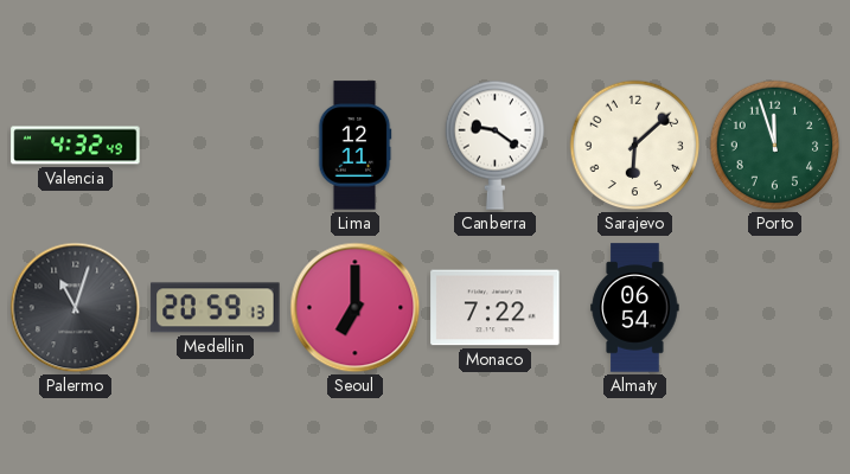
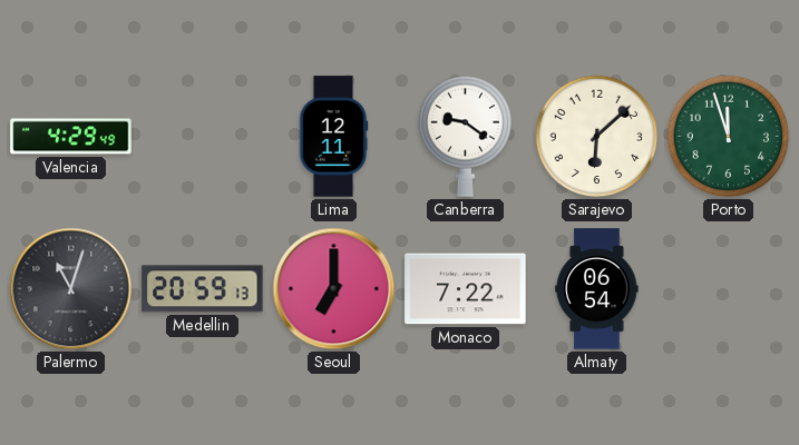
Valencia: 4:32 -> 4:29
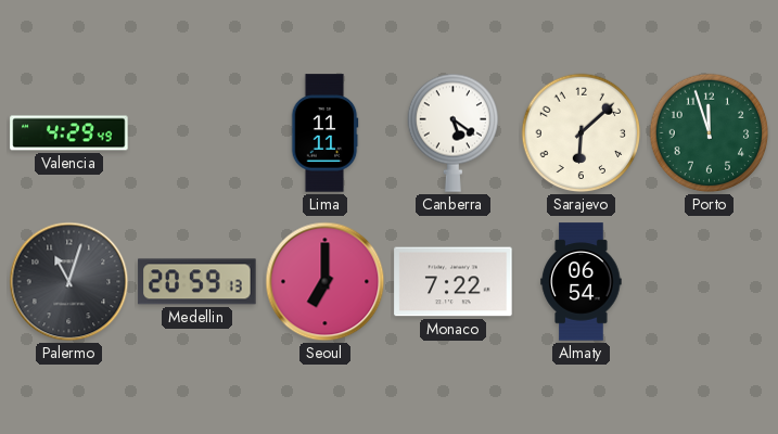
Lima: 12:11 -> 11:11
Canberra: 9:21 -> 5:21
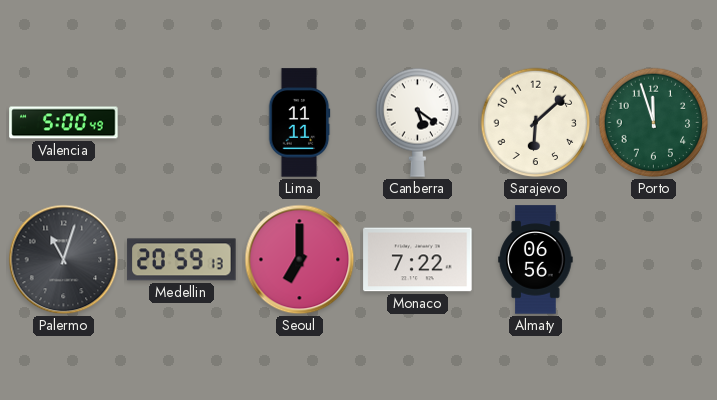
Valencia: 4:29 -> 5:00
Almaty: 06:54 -> 06:56
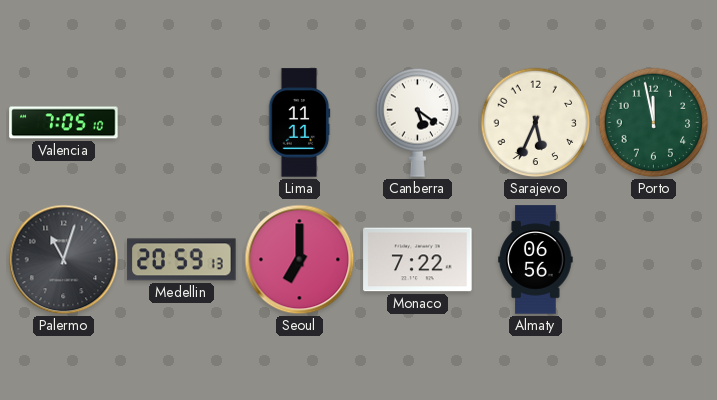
Valencia: 5:00 -> 7:05
Sarajevo: 6:08 -> 5:34
Porto: 11:57 -> 11:58
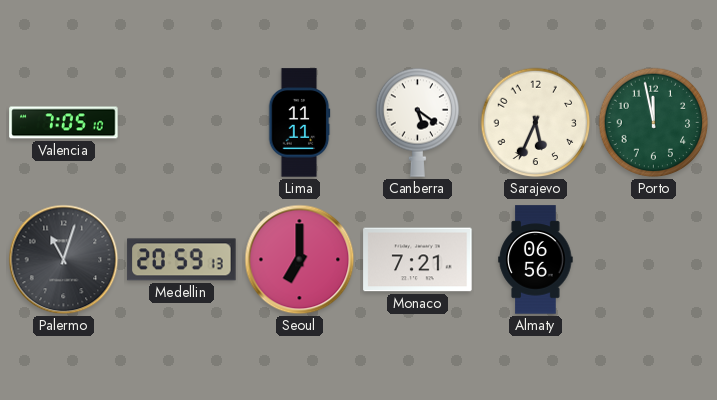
Monaco: 7:22 -> 7:21
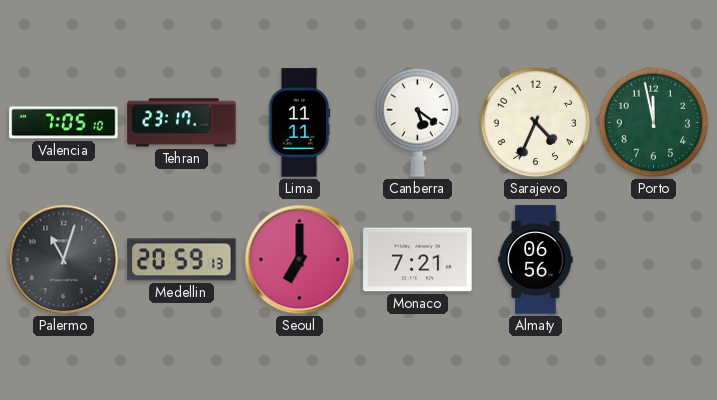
Tehran: none -> 23:17
Sarajevo: 5:34 -> 4:34
